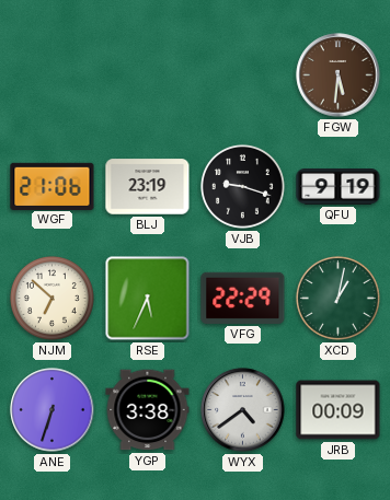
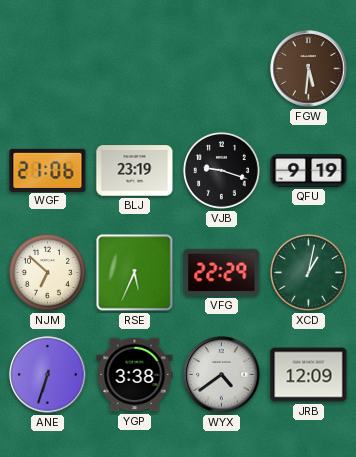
JRB: 00:09 -> 12:09
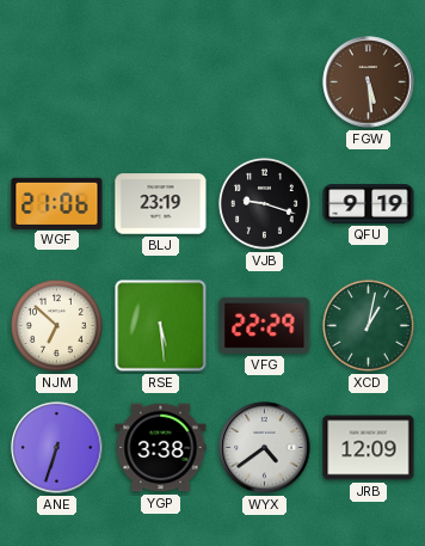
FGW: 5:31 -> 5:29
RSE: 5:34 -> 5:29
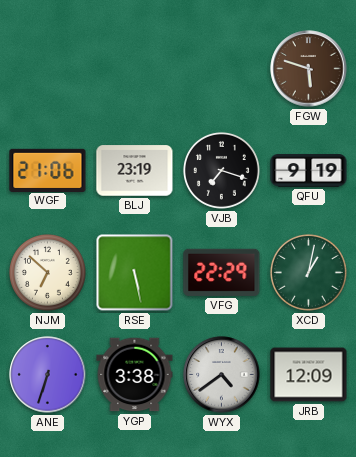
FGW: 5:29 -> 5:48
VJB: 9:18 -> 7:18
RSE: 5:29 -> 5:28
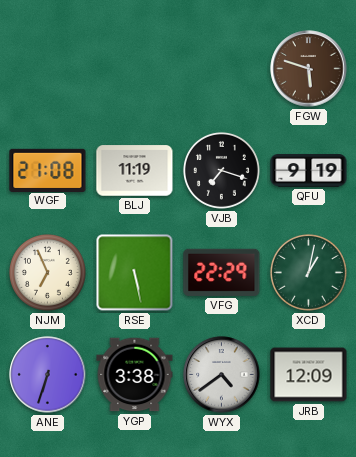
WGF: 21:06 -> 21:08
BLJ: 23:19 -> 11:19
NJM: 6:52 -> 6:56
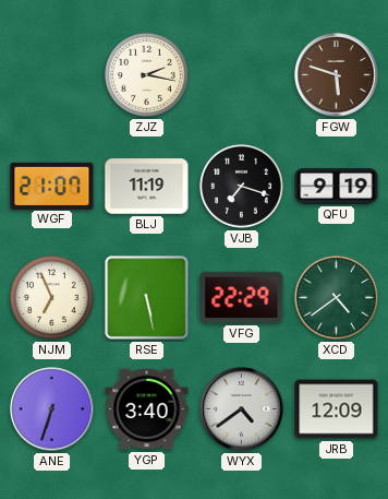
ZJZ: none -> 2:17
WGF: 21:08 -> 21:07
XCD: 1:02 -> 4:39
YGP: 3:38 -> 3:40
